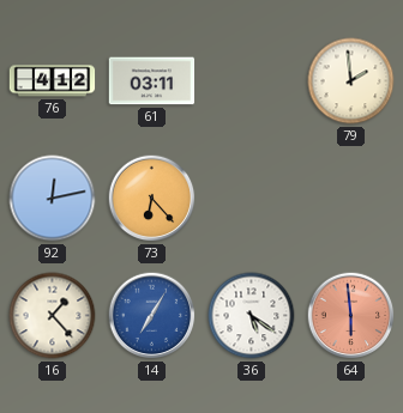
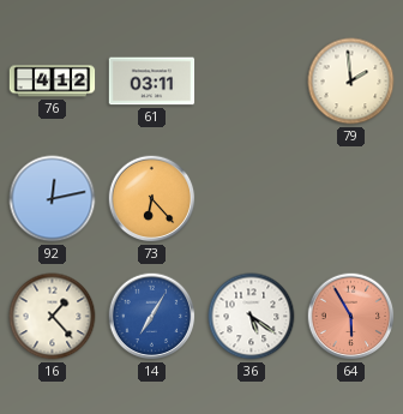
64: 5:59 -> 5:55
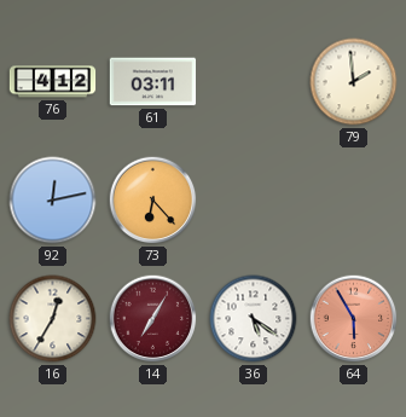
16: 1:23 -> 12:35
14 dial: blue -> burgundy
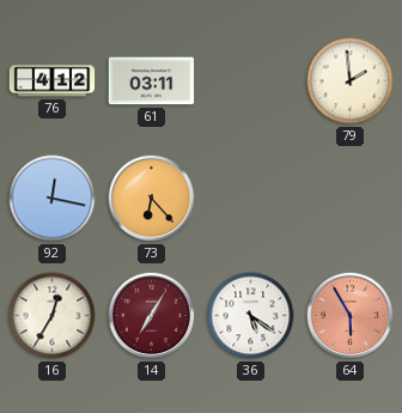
92: 12:13 -> 12:17
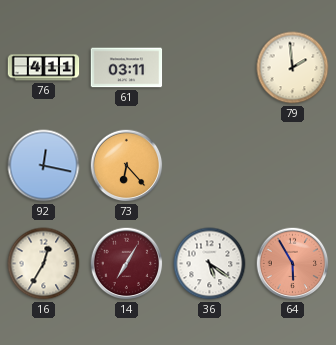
76: 4:12 -> 4:11
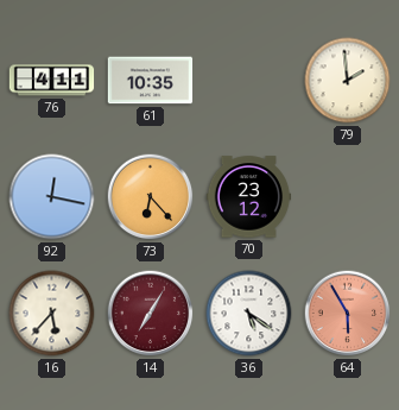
61: 03:11 -> 10:35
70: none -> 23:12
16: 12:35 -> 5:37
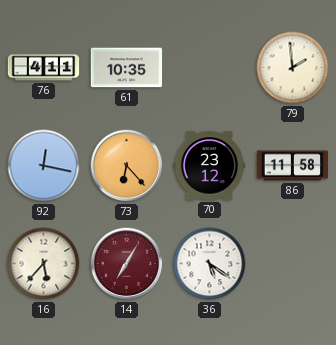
86: none -> 11:58
64: 5:55 -> none
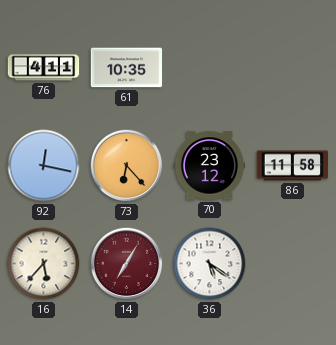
79: 1:59 -> none
